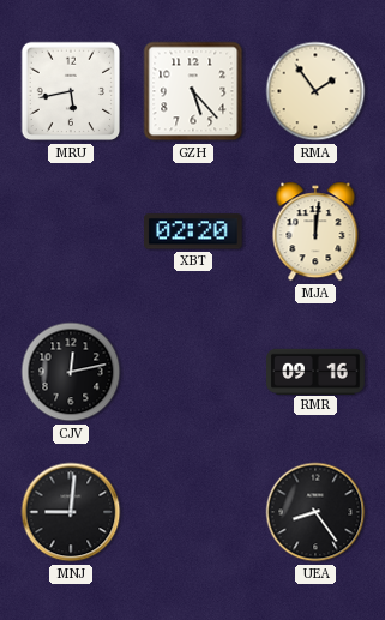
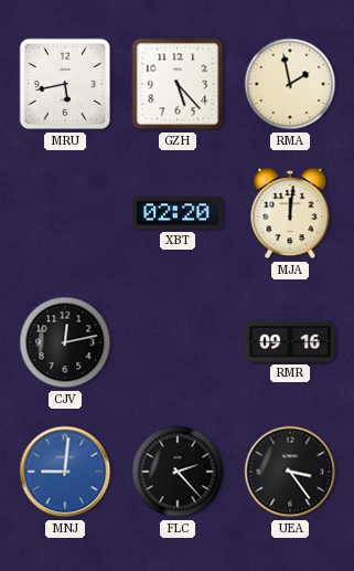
RMA: 1:54 -> 1:58
MNJ dial: black -> blue
FLC: none -> 2:23
UEA: 8:24 -> 3:24
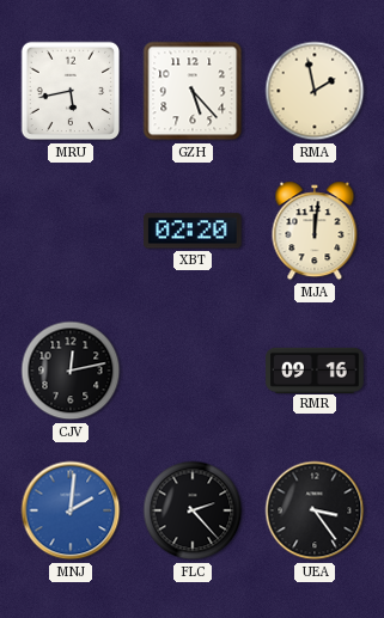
MNJ: 9:01 -> 2:01
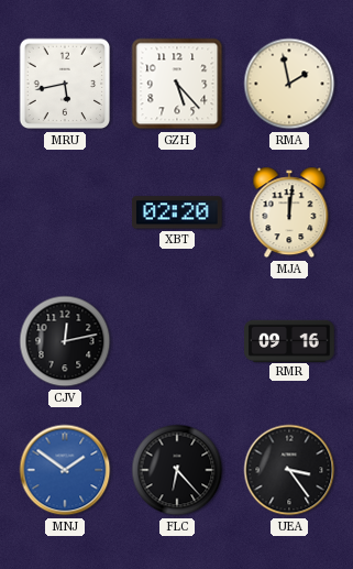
MNJ: 2:01 -> 1:51
FLC: 2:23 -> 6:23
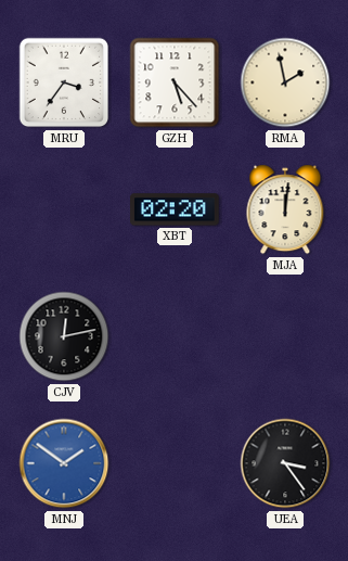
MRU: 5:43 -> 3:36
RMR: 09:16 -> none
FLC: 6:23 -> none
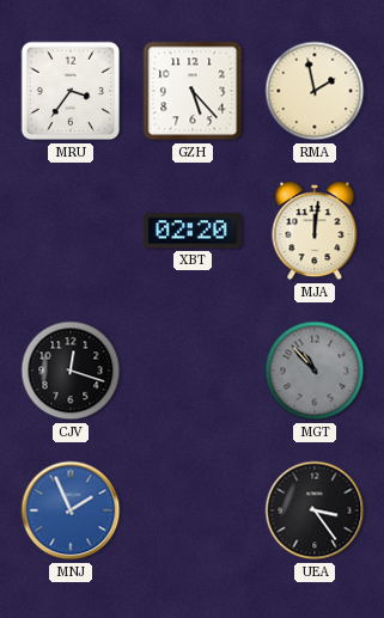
CJV: 12:13 -> 12:18
MGT: none -> 10:53
MNJ: 1:51 -> 1:56
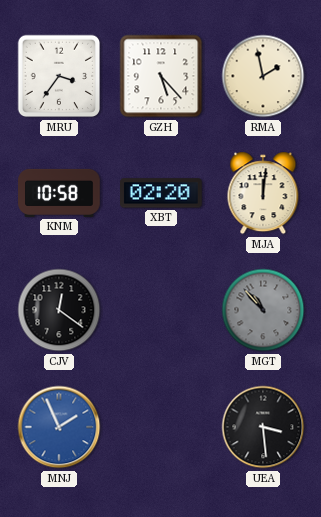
KNM: none -> 10:58
CJV: 12:18 -> 12:21
UEA: 3:24 -> 3:29
